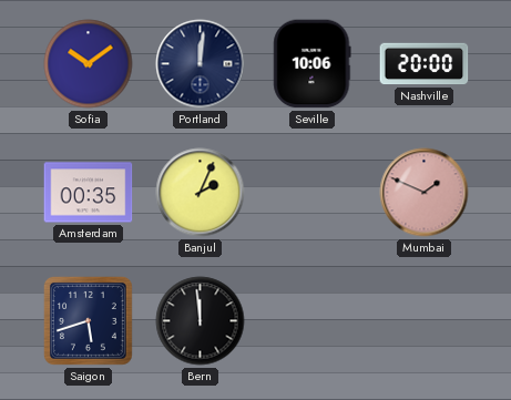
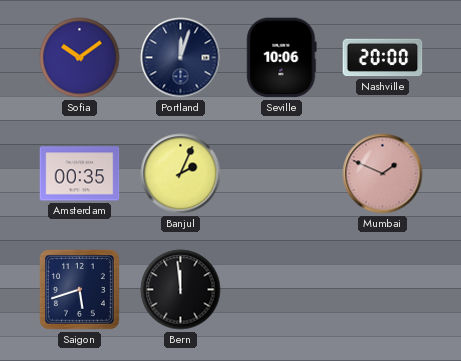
Portland: 12:01 -> 12:03
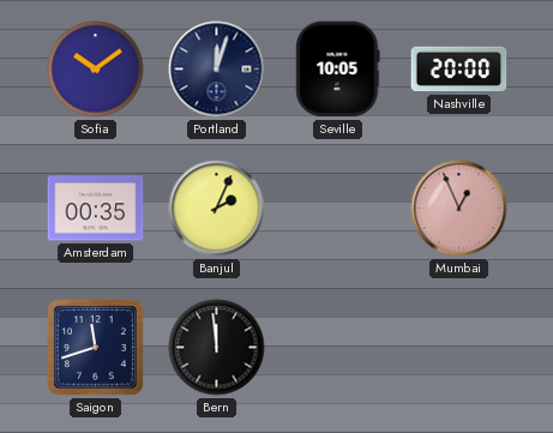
Seville: 10:06 -> 10:05
Mumbai: 1:49 -> 12:56
Saigon: 5:42 -> 11:42
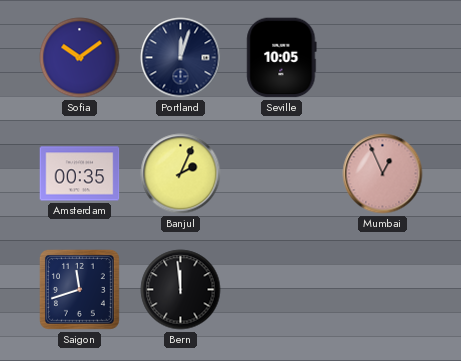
Nashville: 20:00 -> none
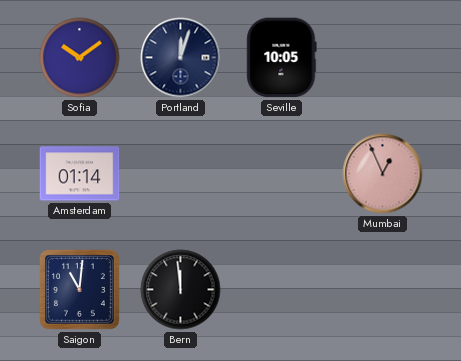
Amsterdam: 00:35 -> 01:14
Banjul: 2:04 -> none
Saigon: 11:42 -> 11:01
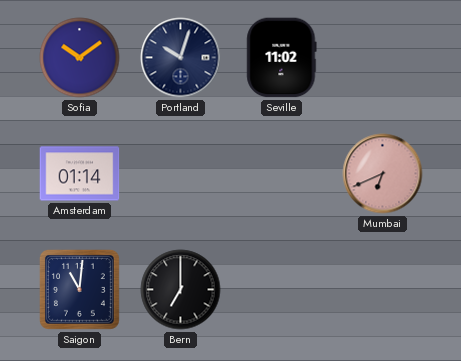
Portland: 12:03 -> 10:03
Seville: 10:05 -> 11:02
Mumbai: 12:56 -> 6:41
Bern: 11:59 -> 7:00
